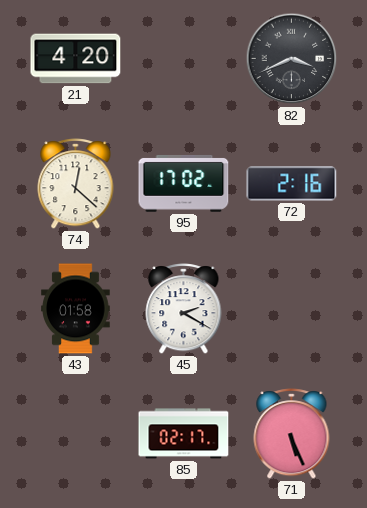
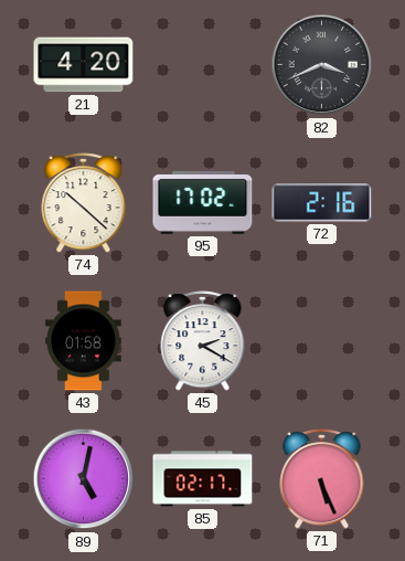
74: 12:22 -> 10:22
89: none -> 5:02
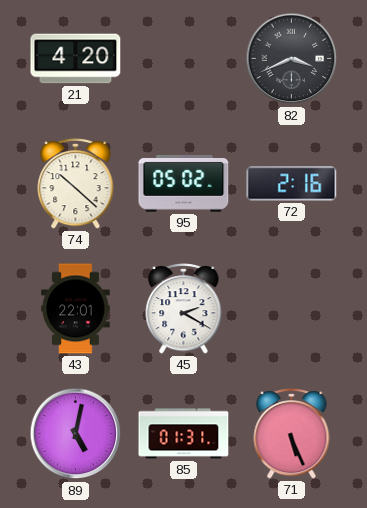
95: 17:02 -> 05:02
43: 01:58 -> 22:01
85: 02:17 -> 01:31
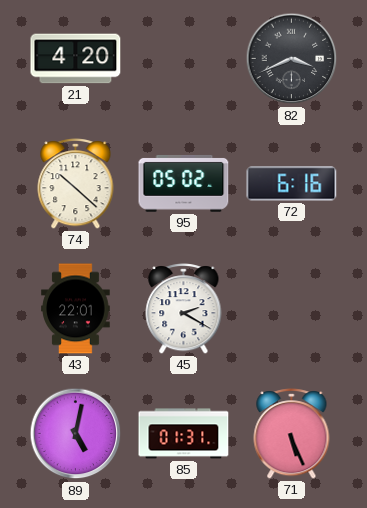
72: 2:16 -> 6:16
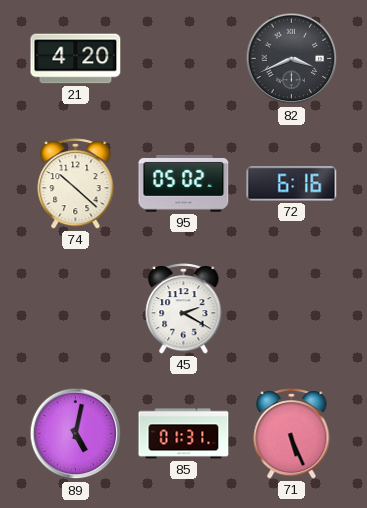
43: 22:01 -> none
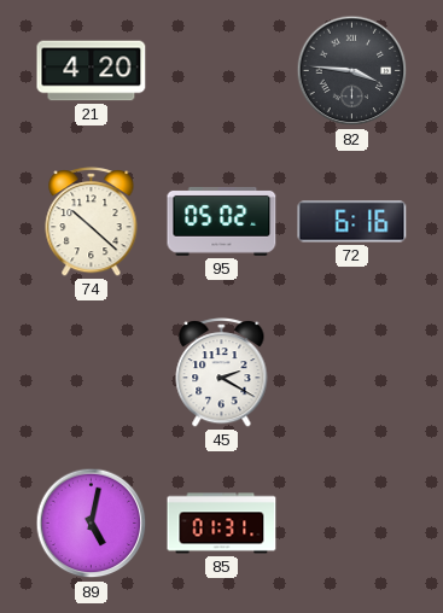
82: 3:41 -> 3:46
71: 5:26 -> none
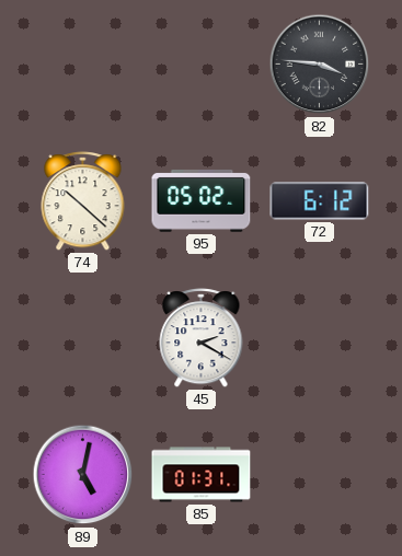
21: 4:20 -> none
72: 6:16 -> 6:12
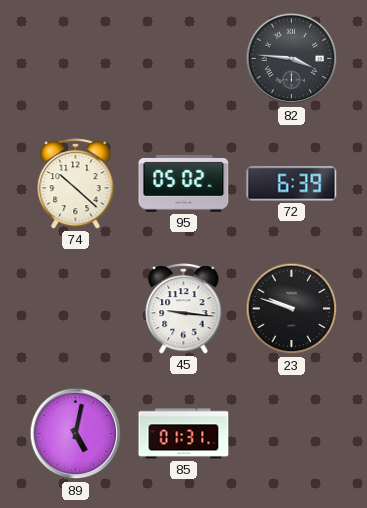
72: 6:12 -> 6:39
45: 2:20 -> 9:16
23: none -> 9:48
